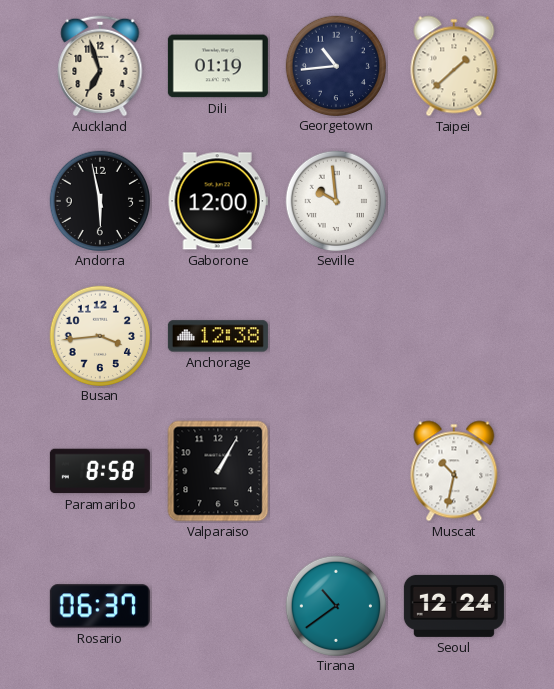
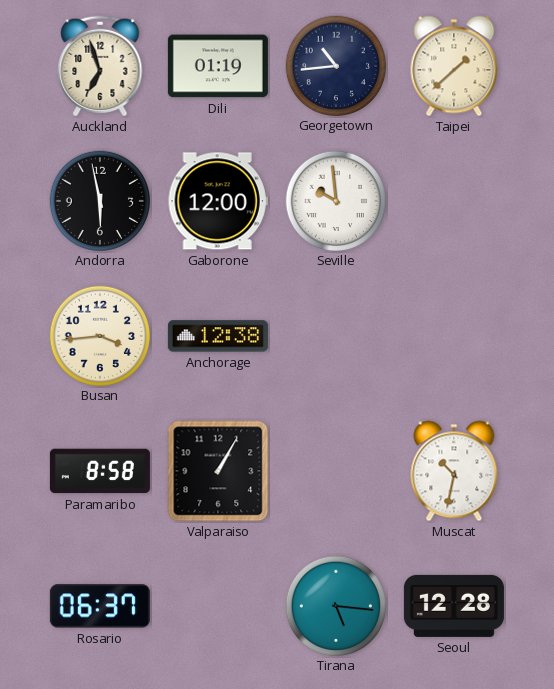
Tirana: 10:39 -> 5:16
Seoul: 12:24 -> 12:28
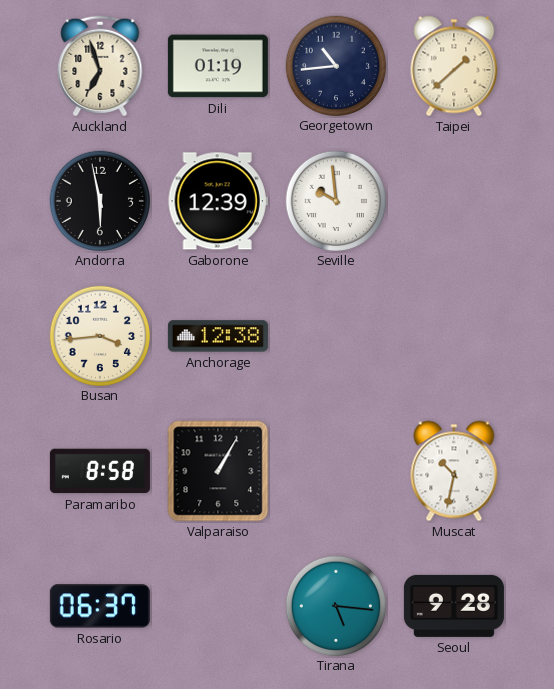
Gaborone: 12:00 -> 12:39
Seoul: 12:28 -> 9:28
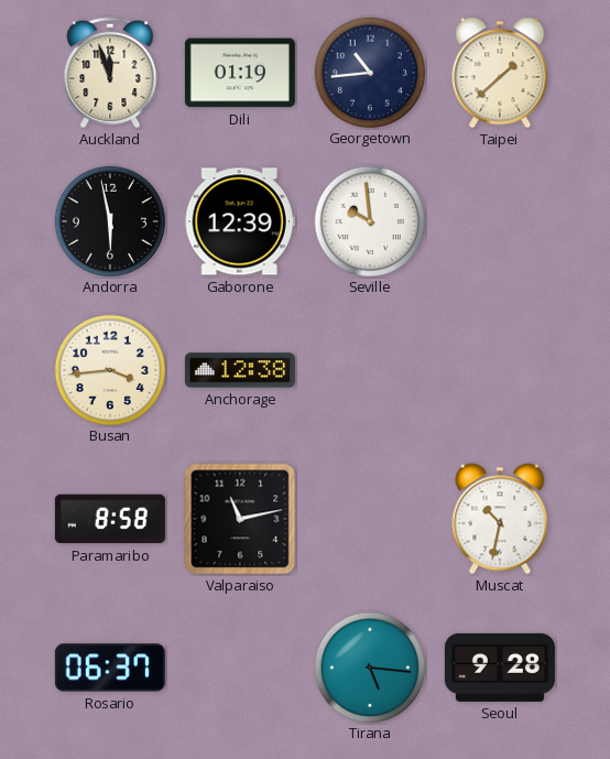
Auckland: 6:57 -> 11:57
Valparaiso: 1:05 -> 11:13
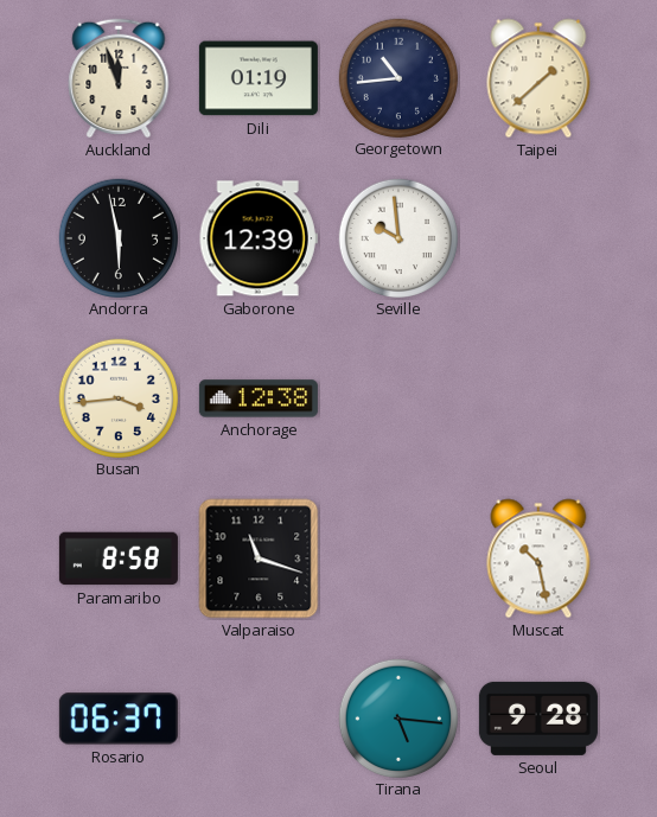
Valparaiso: 11:13 -> 11:18
Muscat: 10:32 -> 10:28
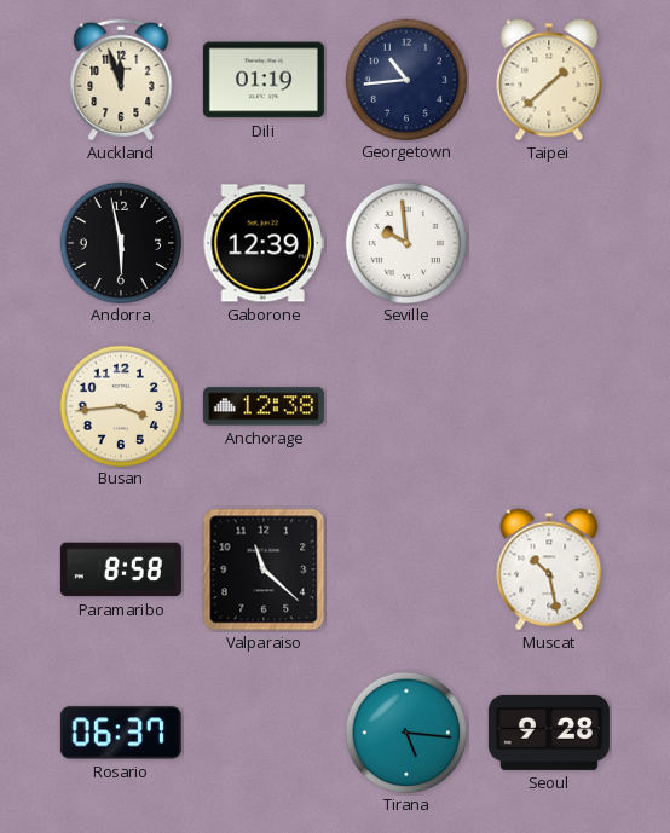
Valparaiso: 11:18 -> 11:22
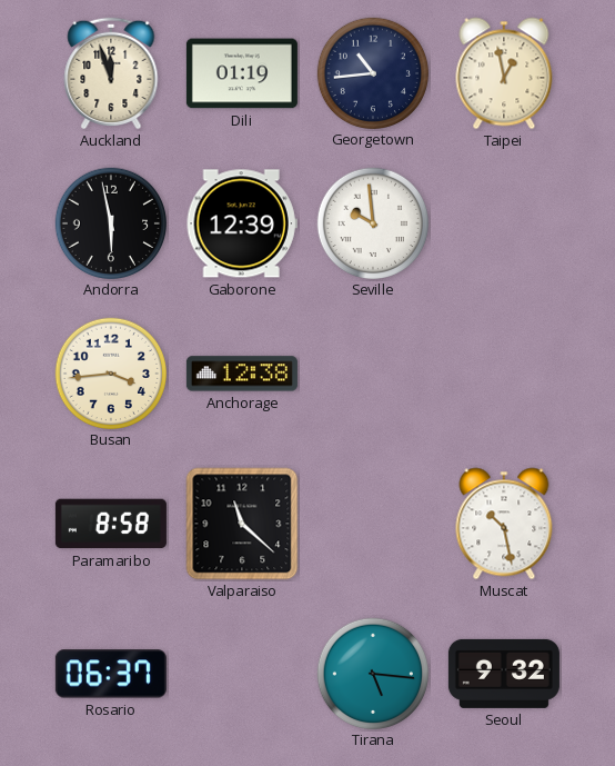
Taipei: 1:38 -> 12:58
Seoul: 9:28 -> 9:32
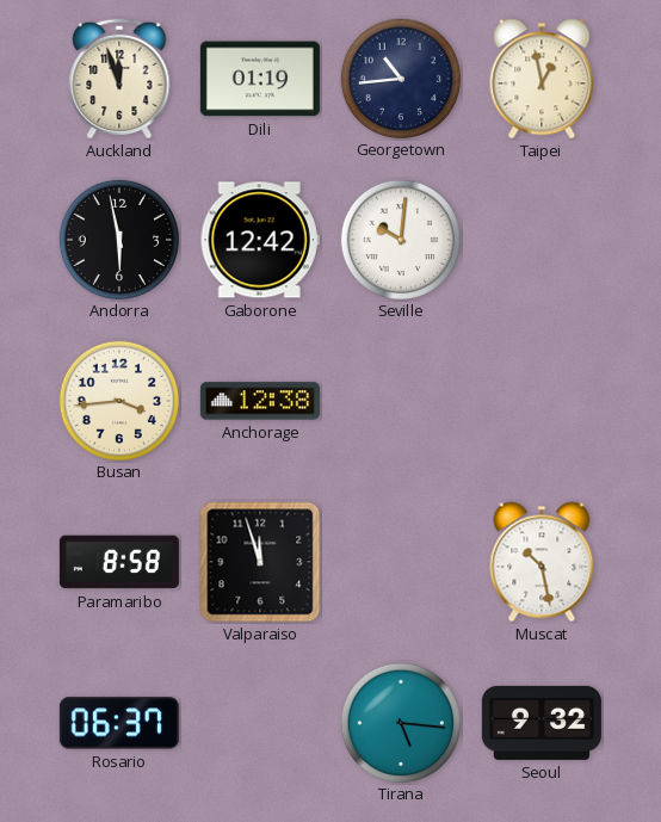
Gaborone: 12:39 -> 12:42
Seville: 9:59 -> 10:01
Valparaiso: 11:22 -> 11:57
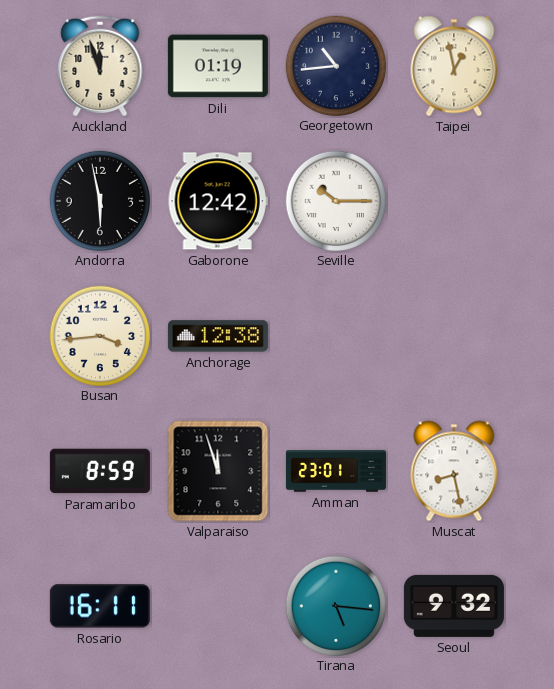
Seville: 10:01 -> 10:15
Paramaribo: 8:58 -> 8:59
Amman: none -> 23:01
Muscat: 10:28 -> 8:28
Rosario: 06:37 -> 16:11
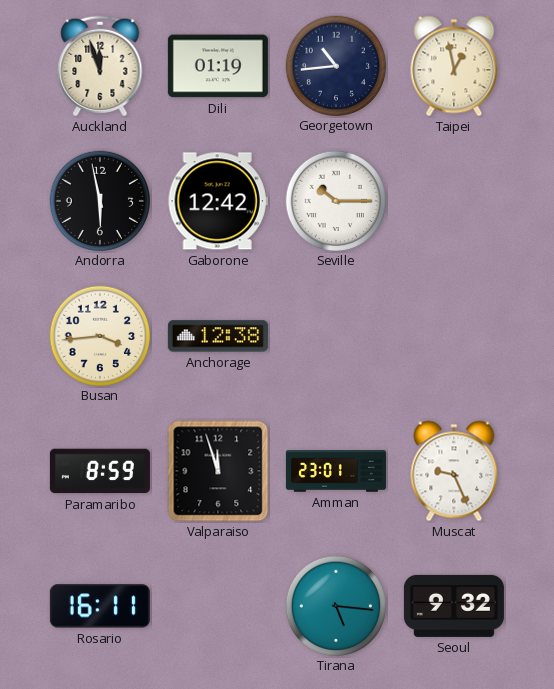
Muscat: 8:28 -> 9:26
